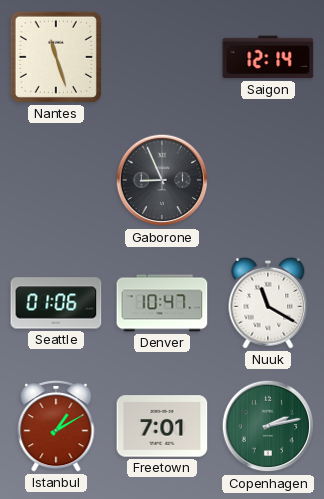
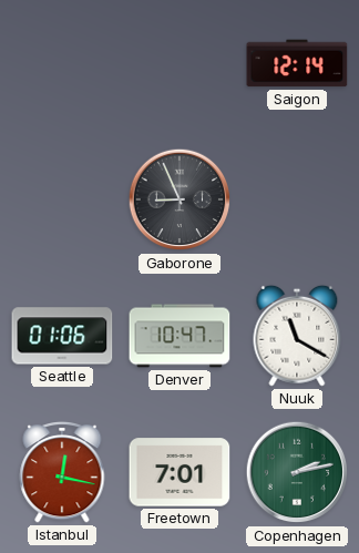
Nantes: 11:27 -> none
Istanbul: 1:10 -> 12:17
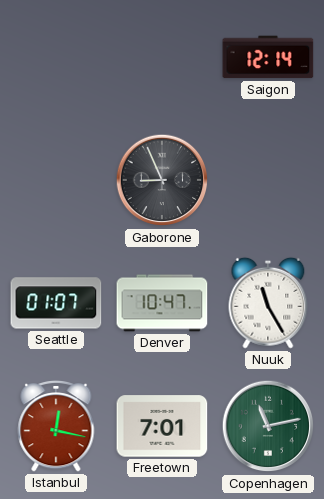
Seattle: 01:06 -> 01:07
Nuuk: 11:20 -> 11:25
Copenhagen: 2:13 -> 11:13
